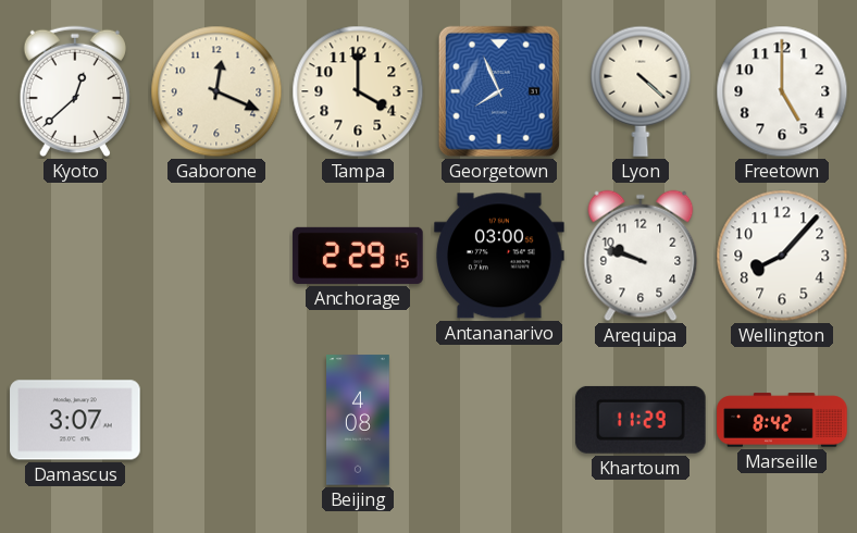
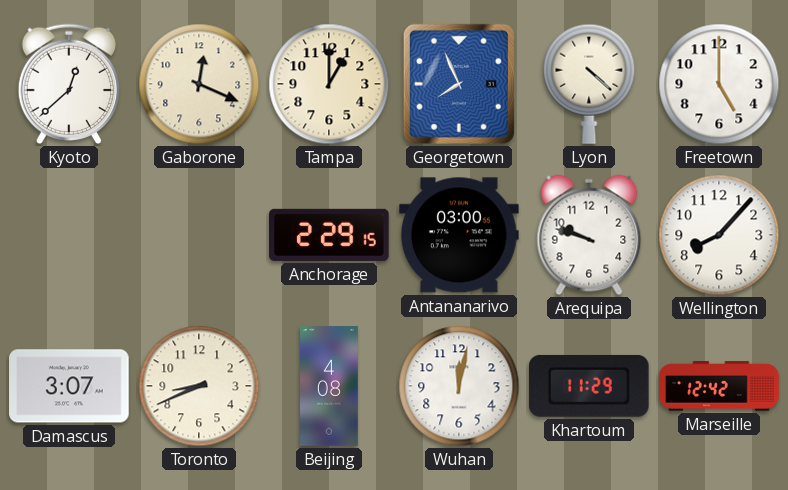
Tampa: 4:00 -> 1:00
Toronto: none -> 8:41
Wuhan: none -> 12:02
Marseille: 8:42 -> 12:42
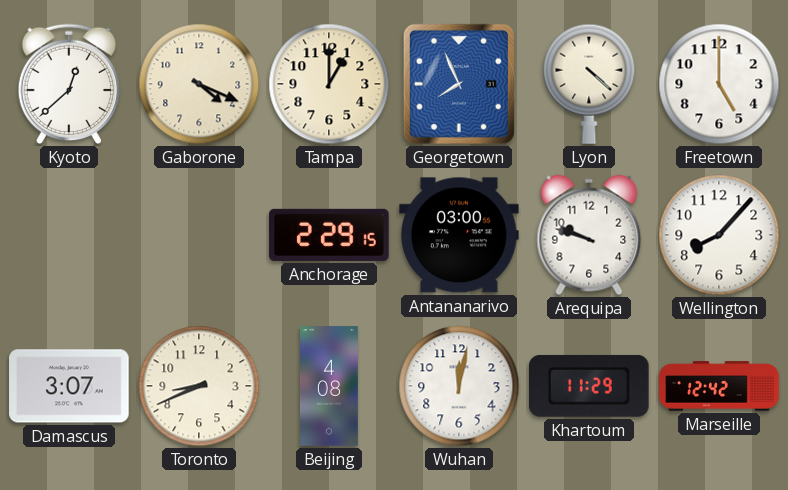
Gaborone: 12:19 -> 4:19
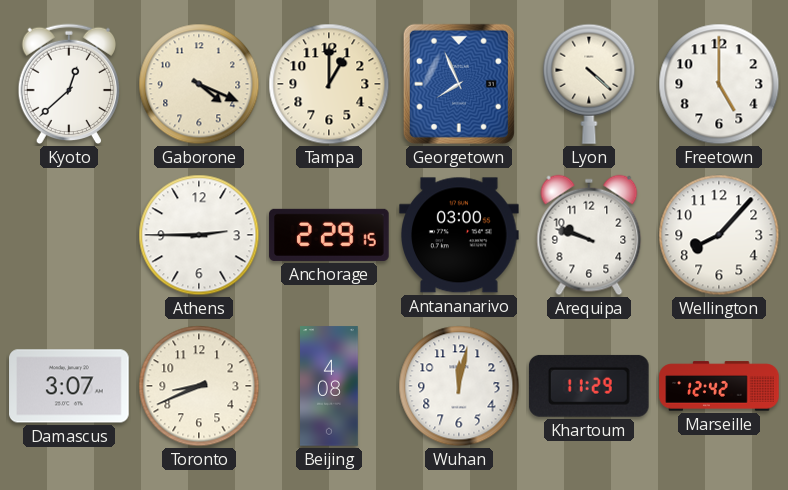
Athens: none -> 2:45
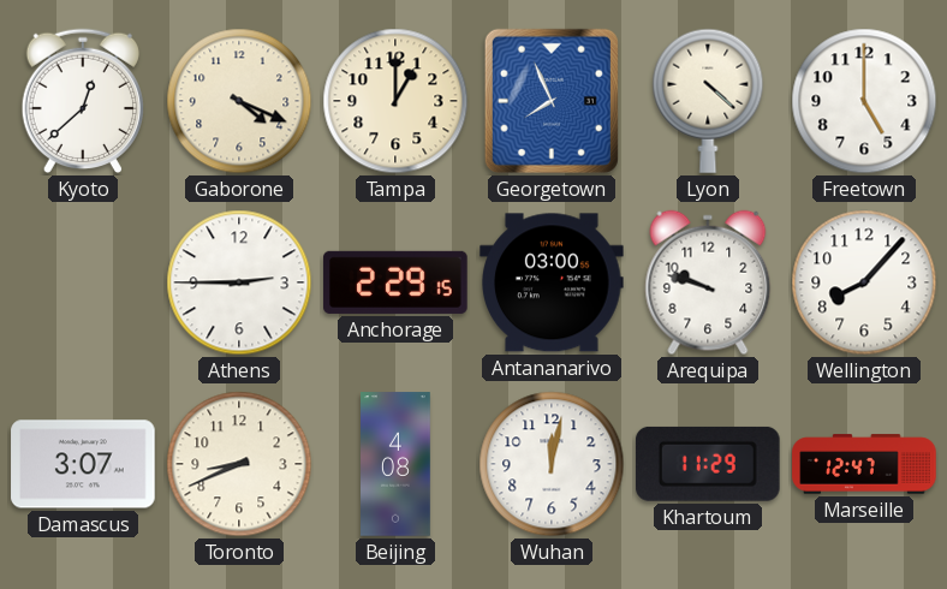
Marseille: 12:42 -> 12:47
